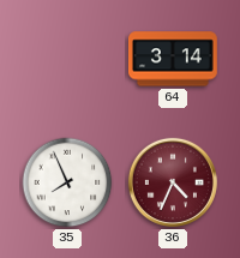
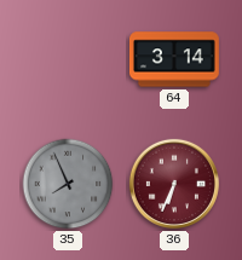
35 dial: white -> grey
36: 4:34 -> 6:34
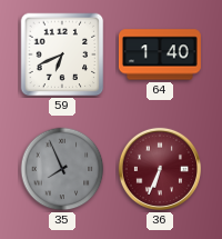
59: none -> 6:41
64: 3:14 -> 1:40
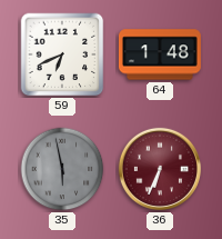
64: 1:40 -> 1:48
35: 7:56 -> 5:58
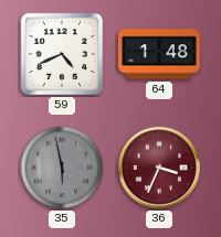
59: 6:41 -> 4:41
36: 6:34 -> 3:34
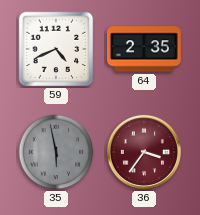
64: 1:48 -> 2:35
36: 3:34 -> 3:36
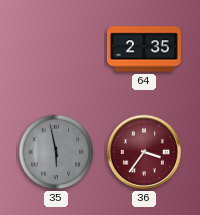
59: 4:41 -> none
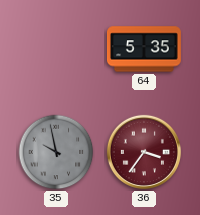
64: 2:35 -> 5:35
35: 5:58 -> 9:58
